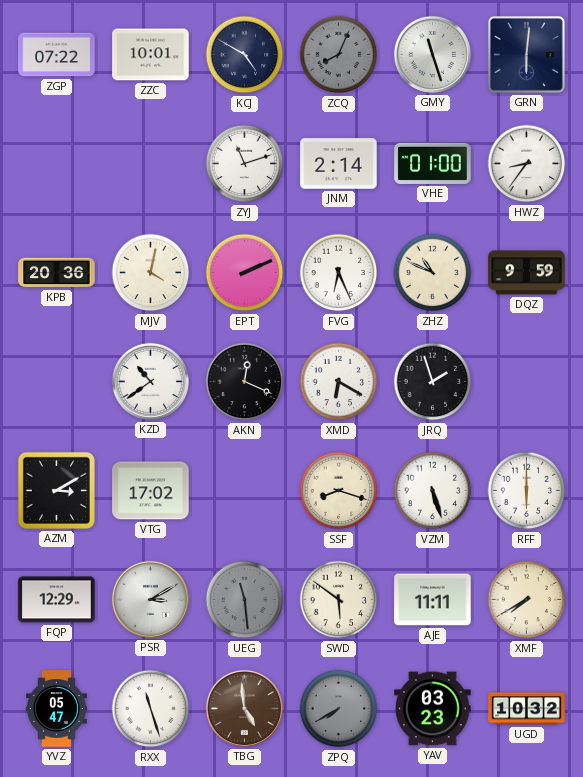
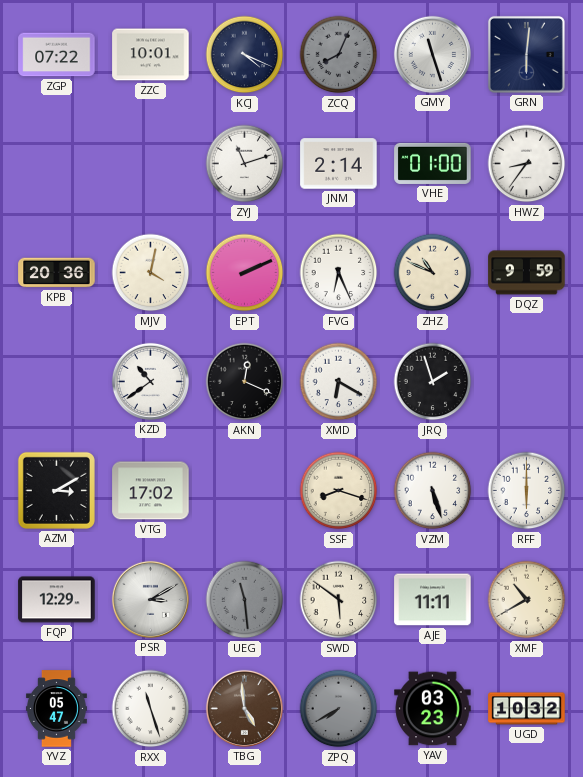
KCJ: 4:50 -> 4:19
XMF: 7:40 -> 10:40
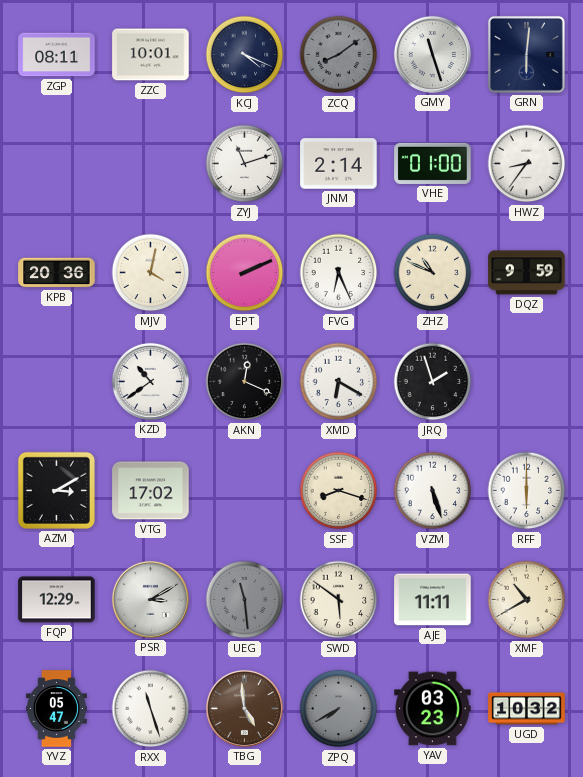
ZGP: 07:22 -> 08:11
ZCQ: 8:04 -> 8:09
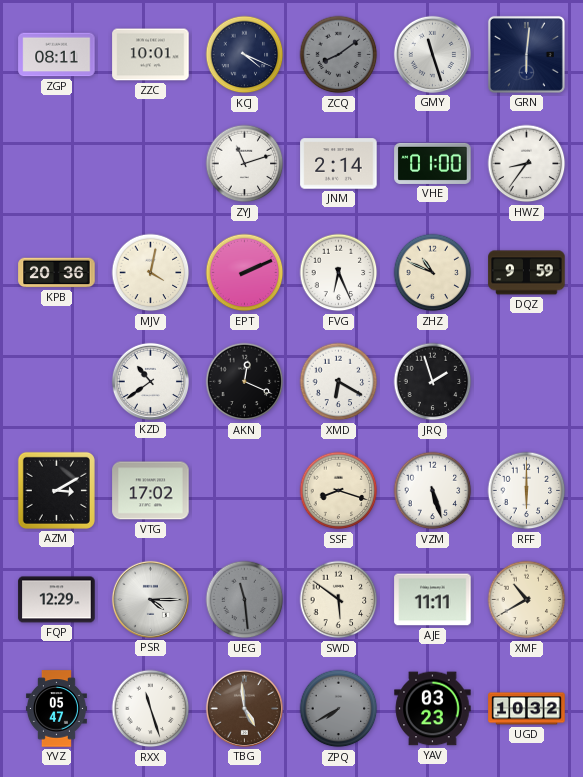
PSR: 3:10 -> 4:15
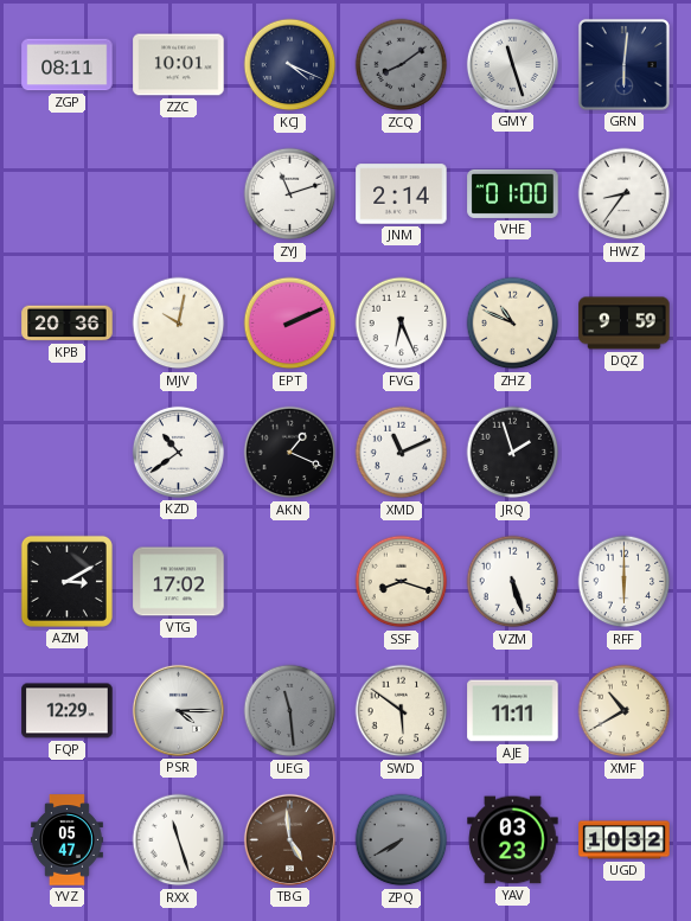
MJV: 4:02 -> 10:02
AKN: 12:19 -> 1:19
XMD: 6:20 -> 11:11
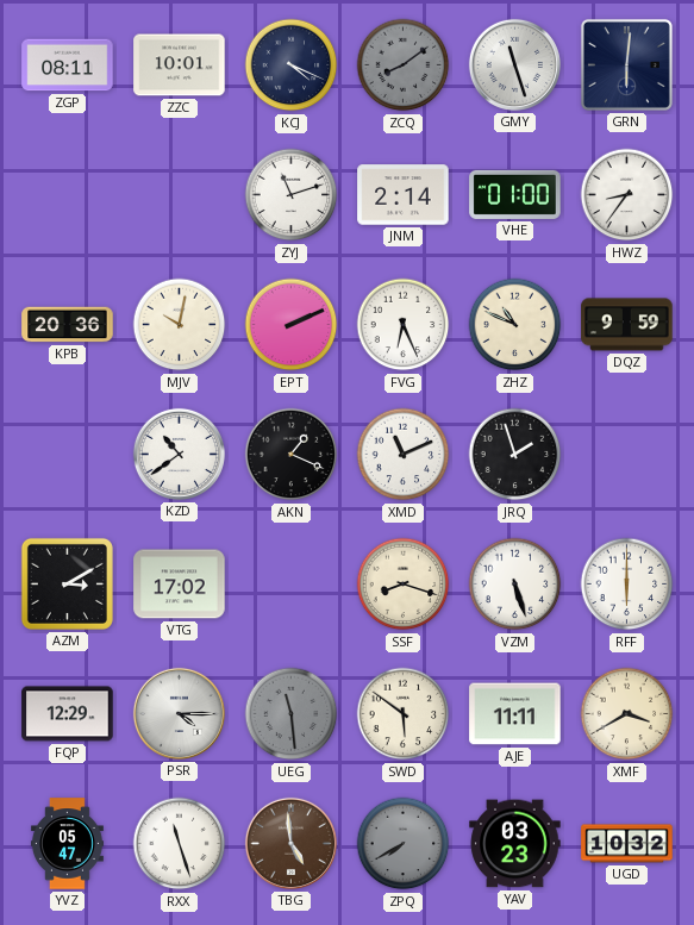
XMF: 10:40 -> 3:40
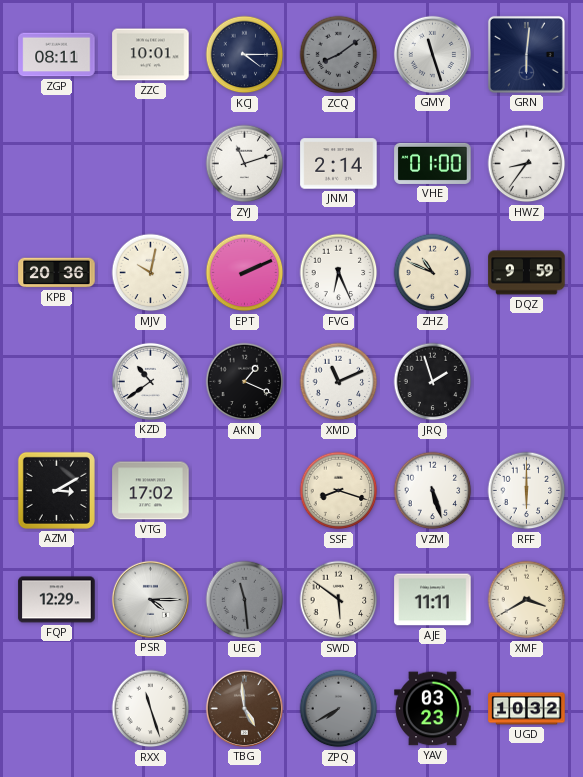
KCJ: 4:19 -> 4:15
YVZ: 05:47 -> none
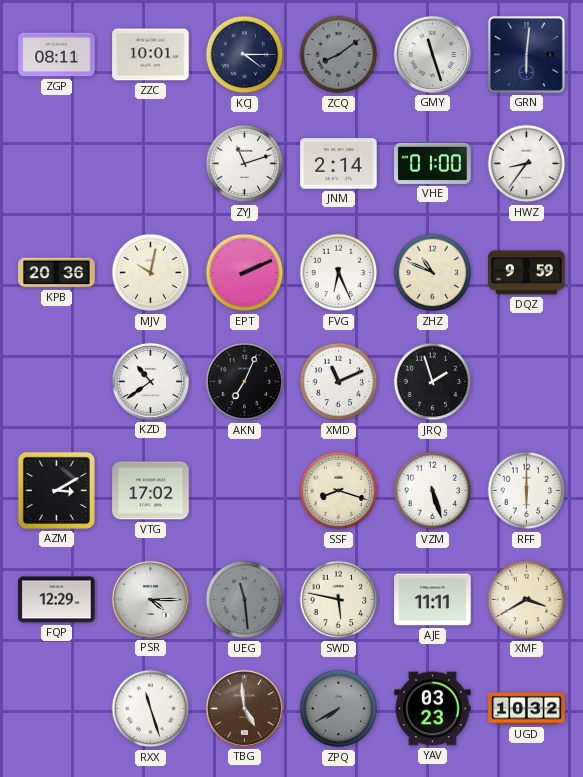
AKN: 1:19 -> 7:04
SWD: 5:51 -> 5:47
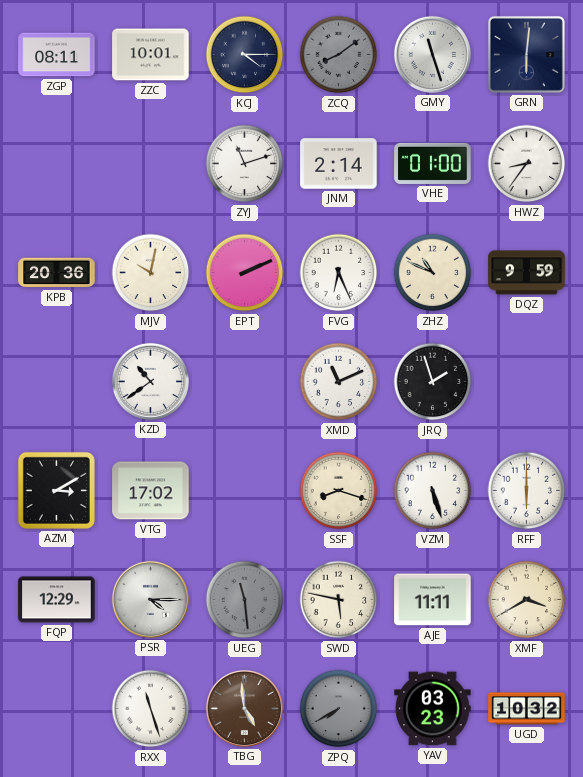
AKN: 7:04 -> none
